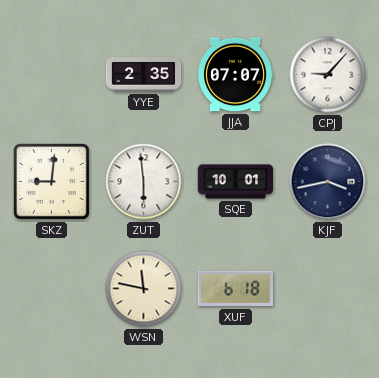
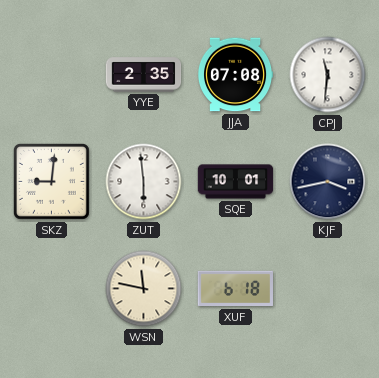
JJA: 07:07 -> 07:08
CPJ: 9:07 -> 11:31
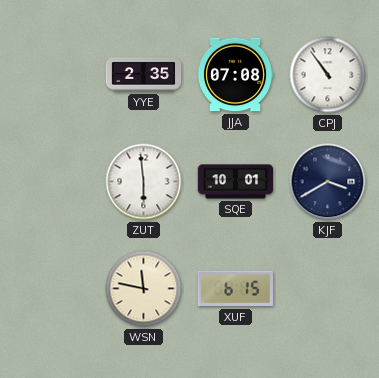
CPJ: 11:31 -> 10:54
SKZ: 9:01 -> none
KJF: 3:43 -> 3:40
XUF: 6:18 -> 6:15
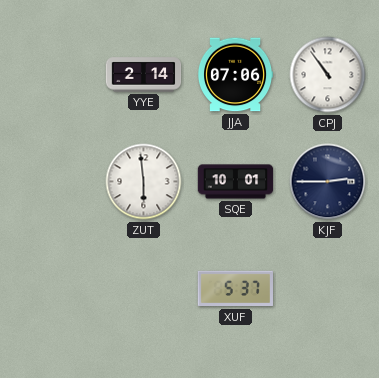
YYE: 2:35 -> 2:14
JJA: 07:08 -> 07:06
KJF: 3:40 -> 2:45
WSN: 11:47 -> none
XUF: 6:15 -> 5:37
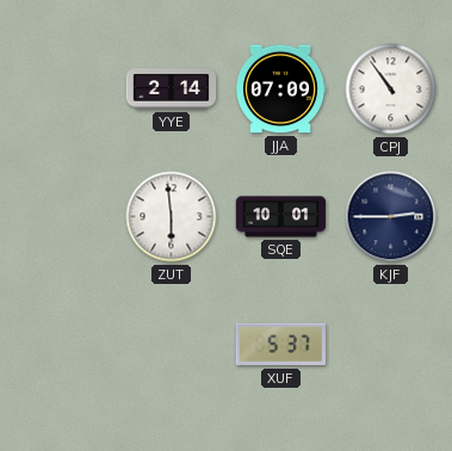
JJA: 07:06 -> 07:09
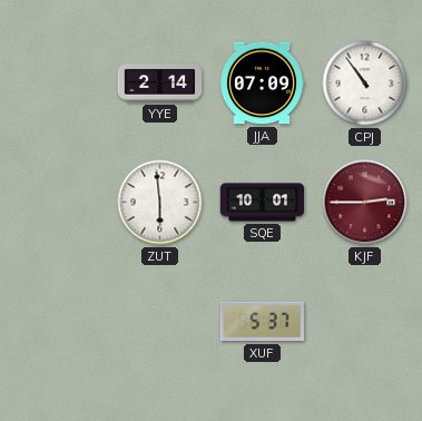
KJF dial: navy -> burgundy
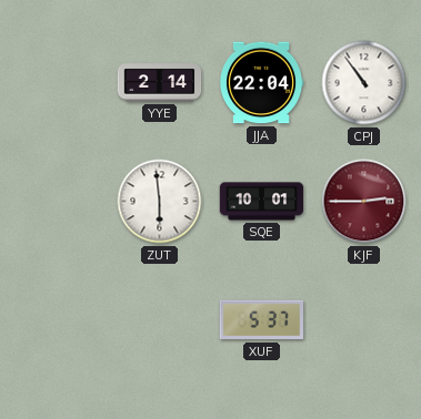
JJA: 07:09 -> 22:04
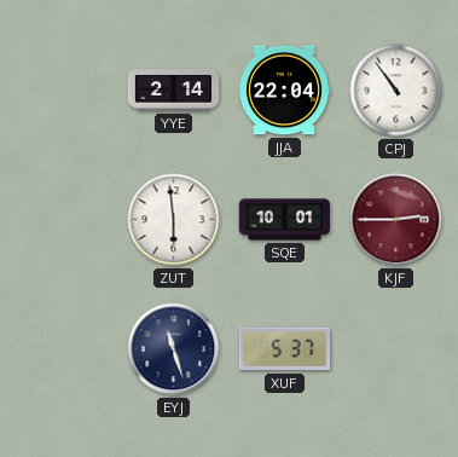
EYJ: none -> 11:27
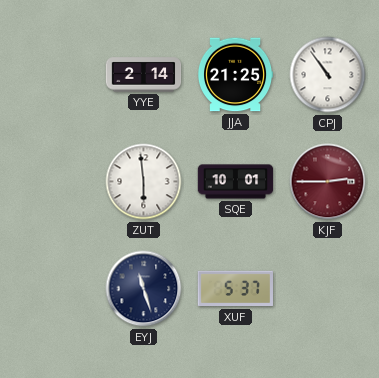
JJA: 22:04 -> 21:25
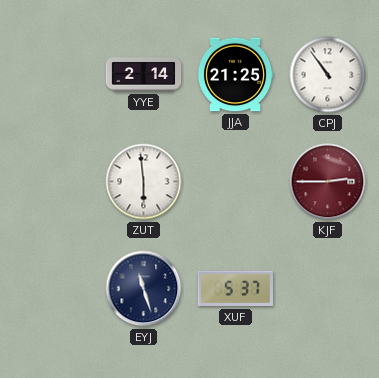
SQE: 10:01 -> none
